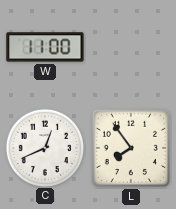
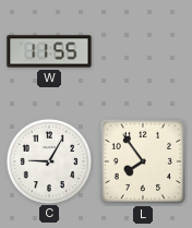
W: 11:00 -> 11:55
C: 12:41 -> 9:05
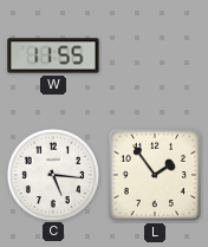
C: 9:05 -> 5:16
L: 7:54 -> 1:54
